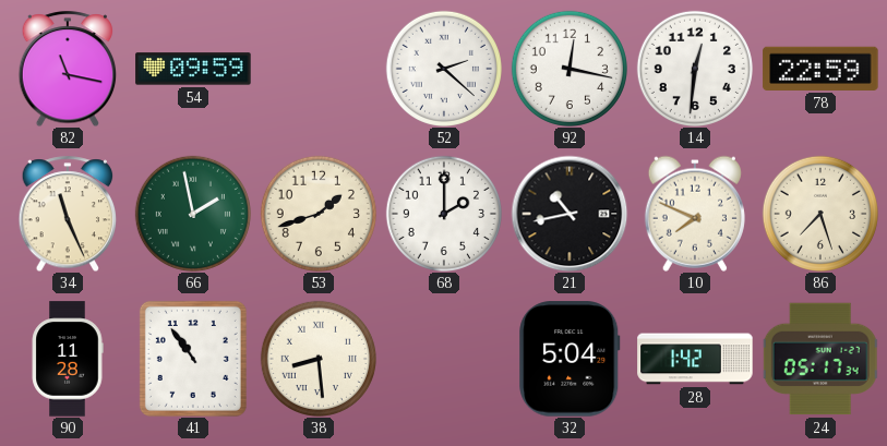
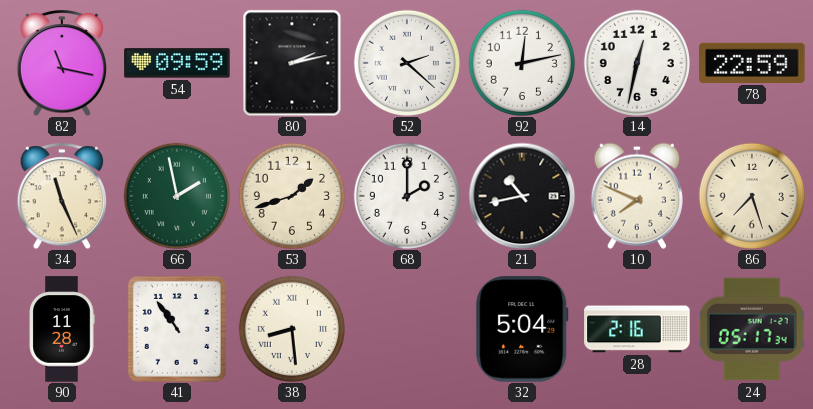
80: none -> 2:13
92: 12:17 -> 12:13
14: 12:31 -> 12:32
28: 1:42 -> 2:16
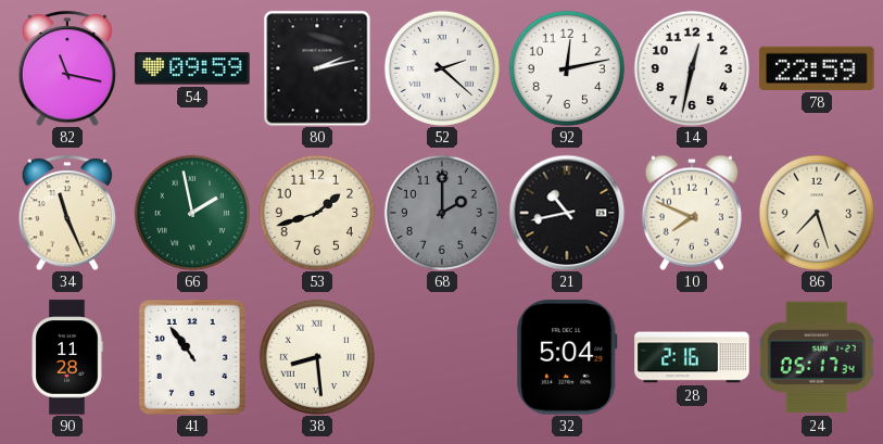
68 dial: white -> grey
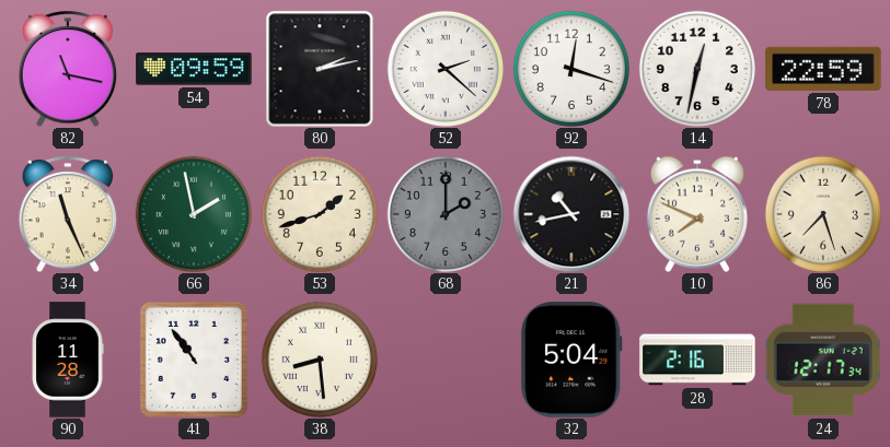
92: 12:13 -> 12:18
24: 05:17 -> 12:17
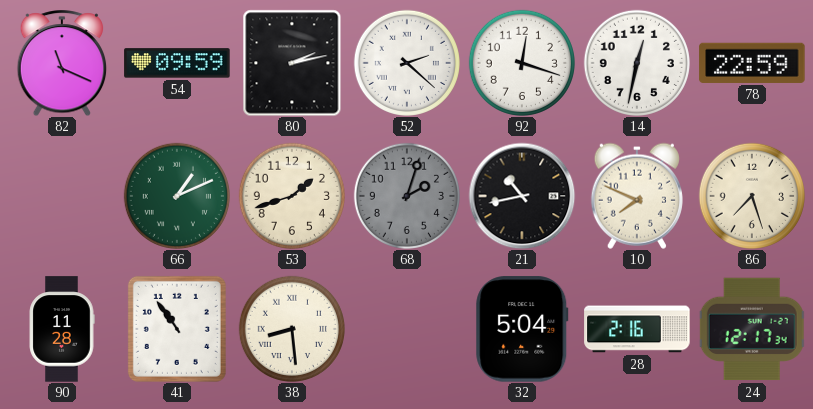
82: 11:17 -> 11:19
34: 11:26 -> none
66: 1:58 -> 1:11
68: 2:00 -> 2:03
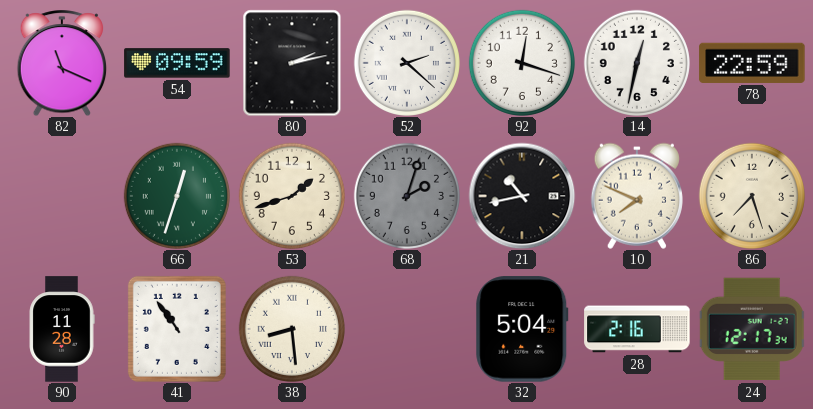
66: 1:11 -> 12:33
